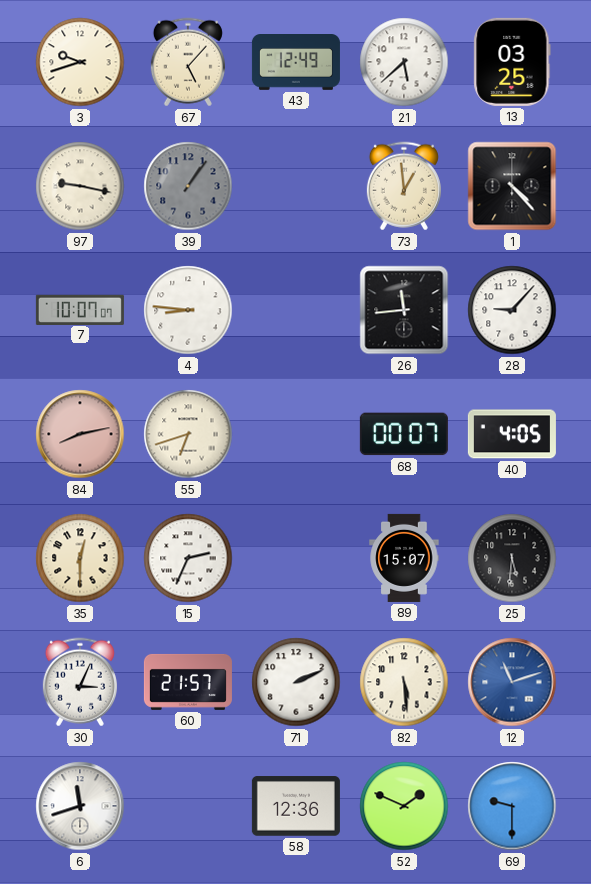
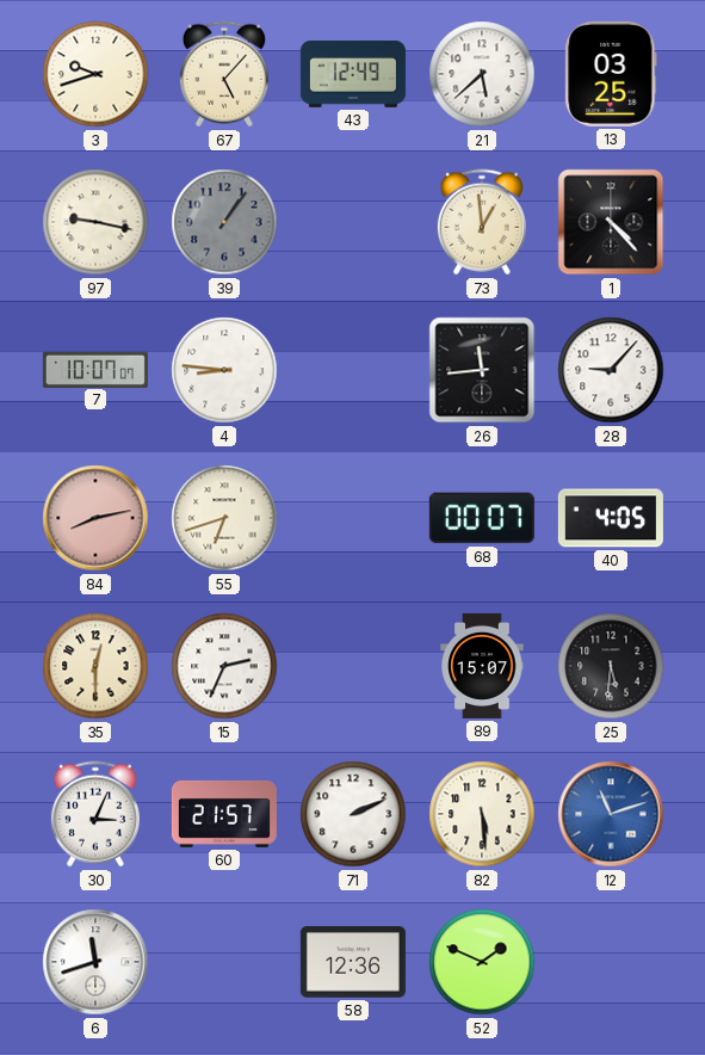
69: 9:30 -> none
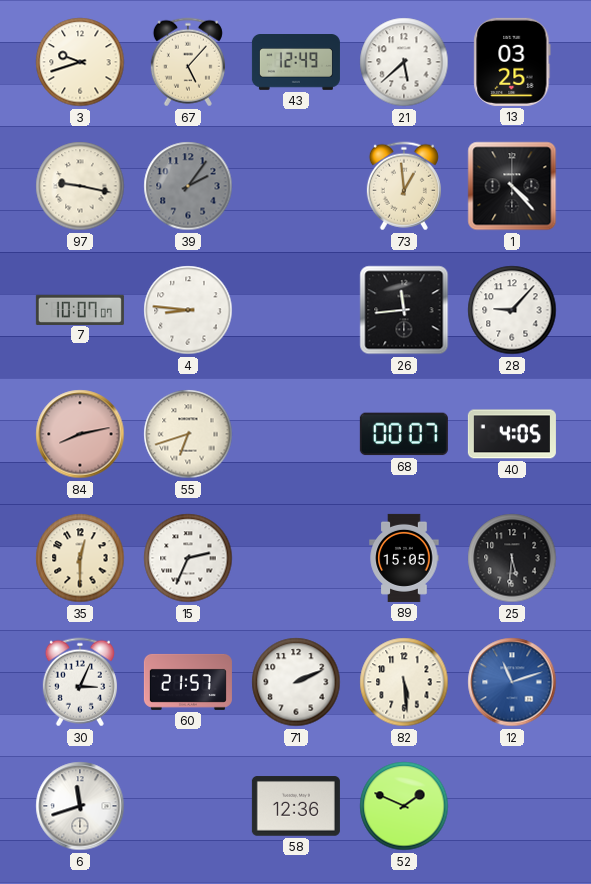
39: 1:06 -> 2:06
89: 15:07 -> 15:05
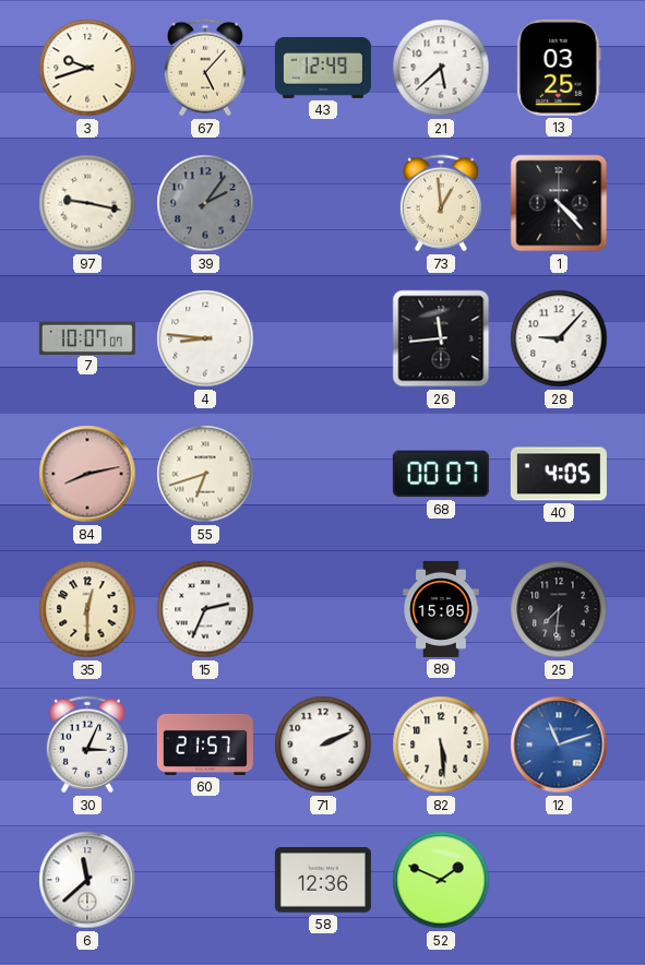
25: 5:31 -> 7:31
6: 11:42 -> 11:38
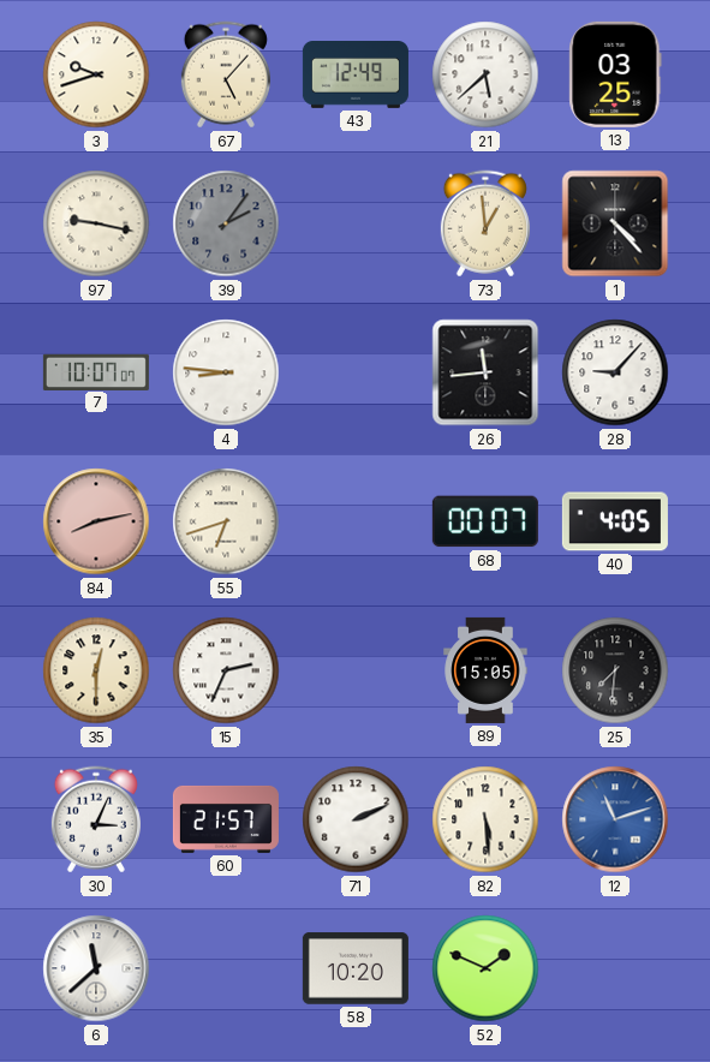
58: 12:36 -> 10:20
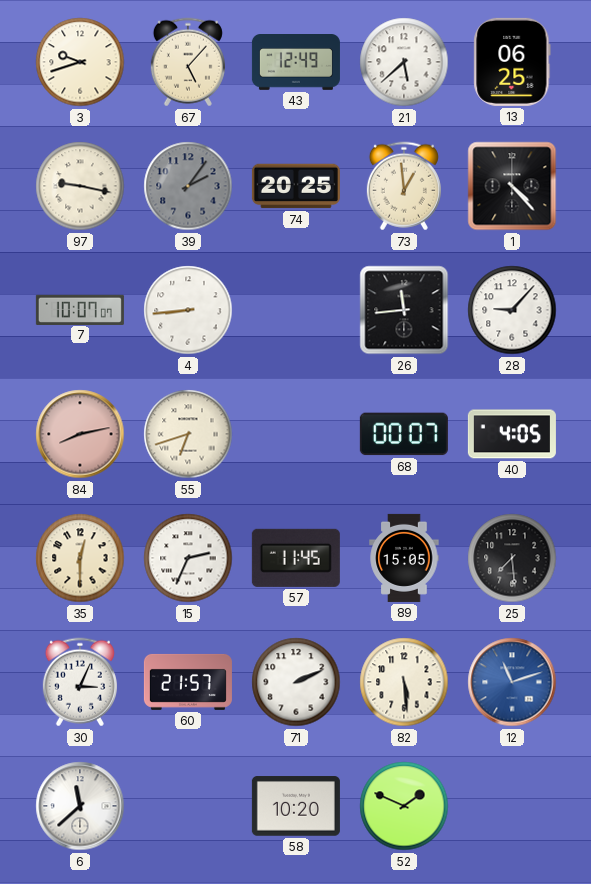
13: 03:25 -> 06:25
74: none -> 20:25
4: 8:46 -> 8:44
57: none -> 11:45
25: 7:31 -> 7:29
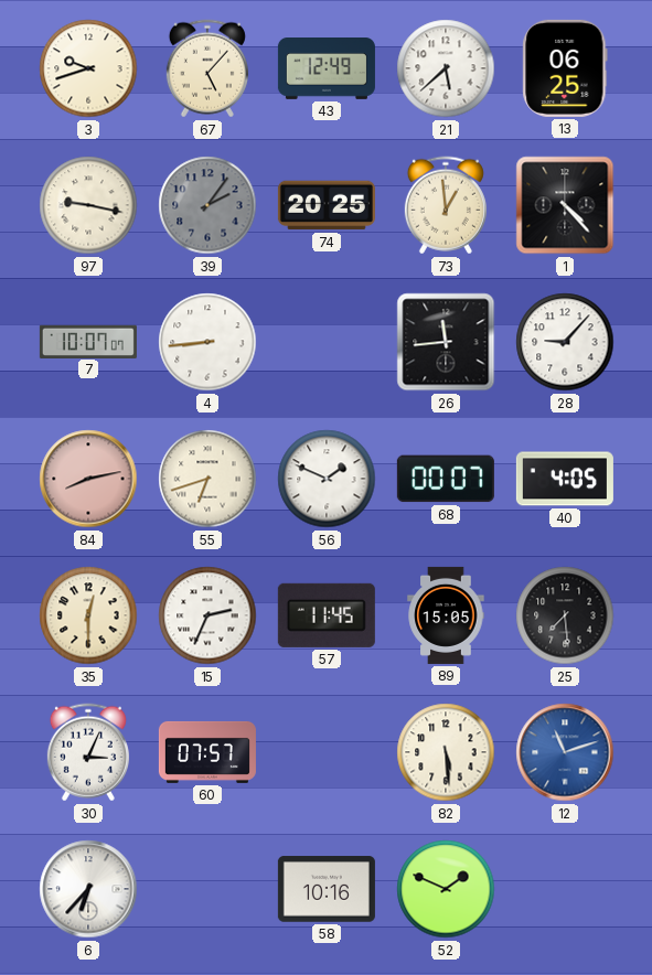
56: none -> 1:49
60: 21:57 -> 07:57
71: 2:11 -> none
6: 11:38 -> 6:37
58: 10:20 -> 10:16
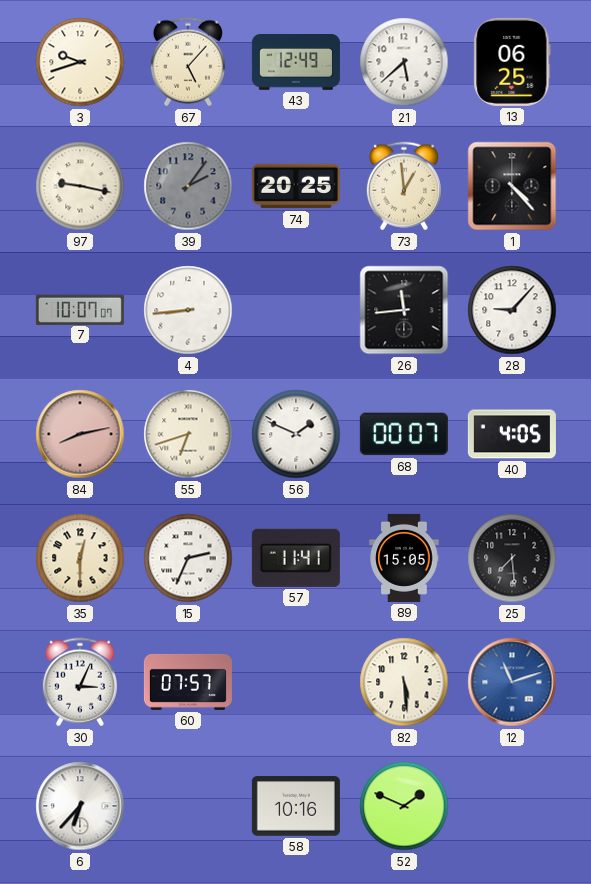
57: 11:45 -> 11:41
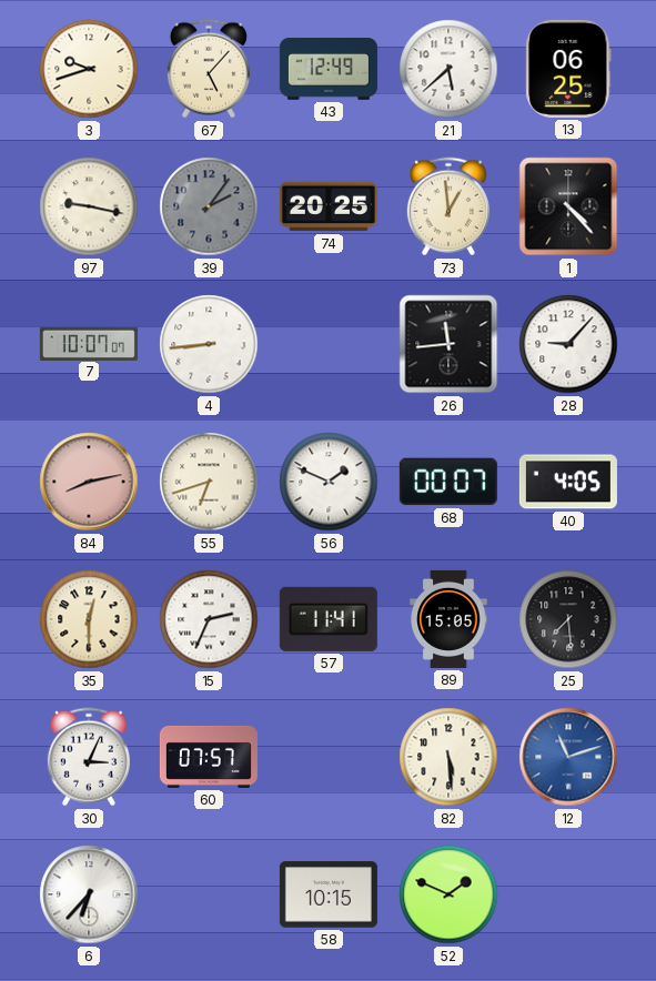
58: 10:16 -> 10:15
